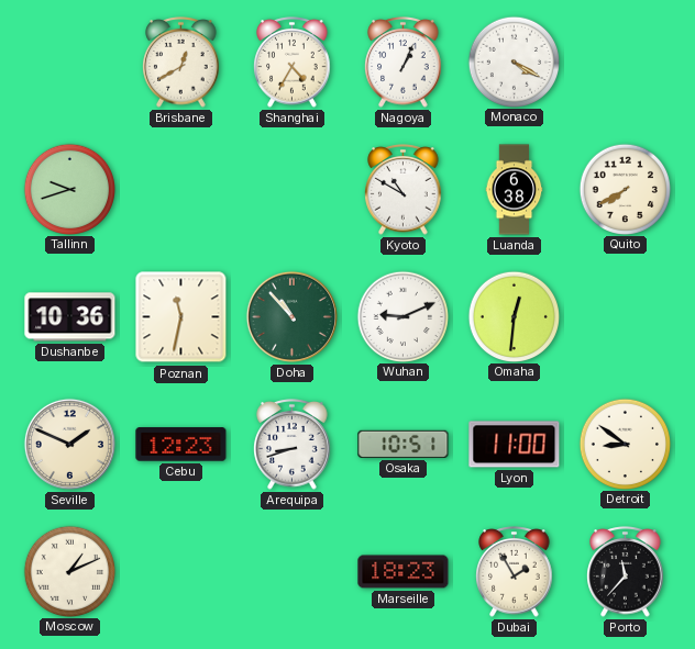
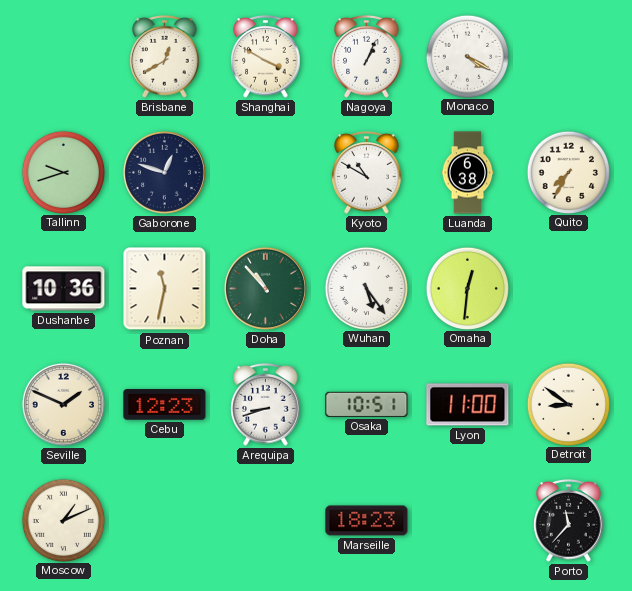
Shanghai: 4:35 -> 3:50
Gaborone: none -> 12:48
Quito: 7:40 -> 7:35
Wuhan: 9:11 -> 5:24
Dubai: 1:55 -> none
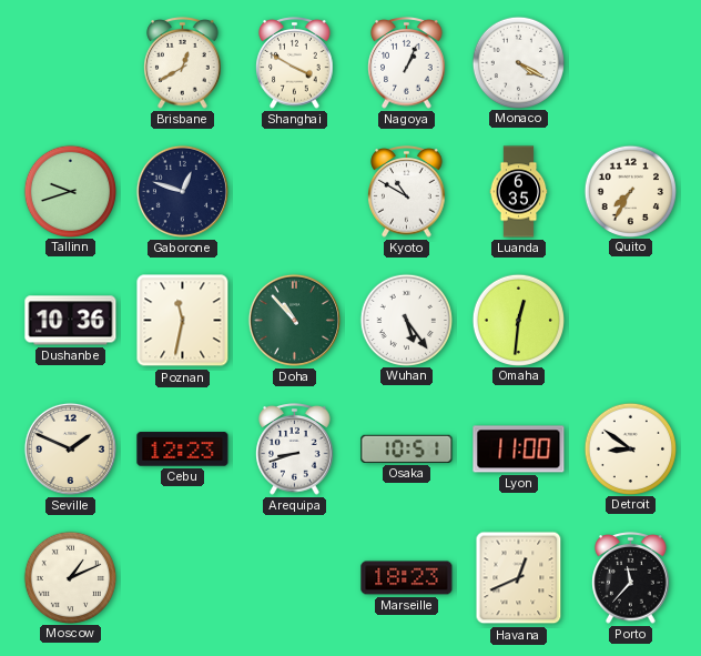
Luanda: 6:38 -> 6:35
Havana: none -> 12:41
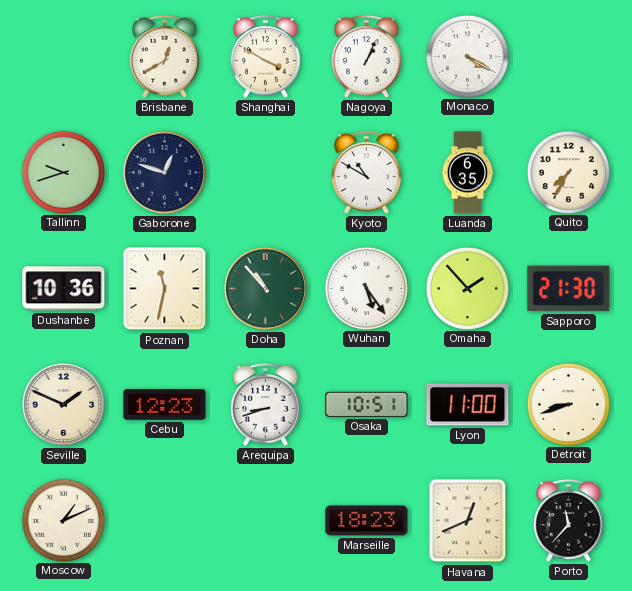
Omaha: 12:31 -> 1:53
Sapporo: none -> 21:30
Detroit: 8:51 -> 8:42
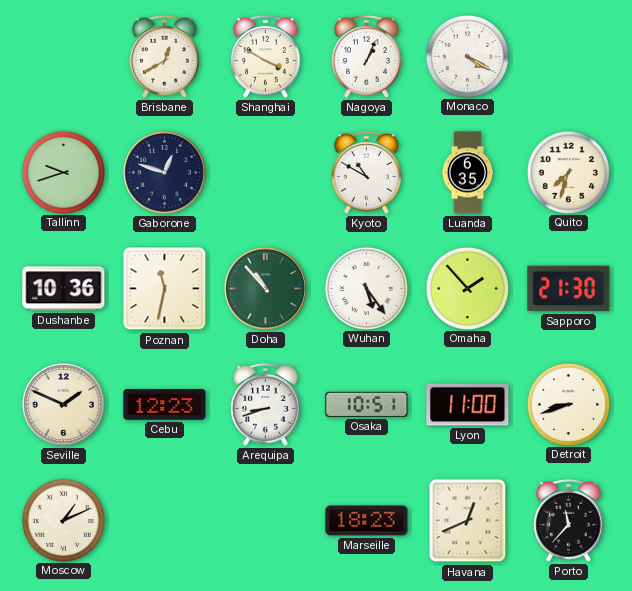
Quito: 7:35 -> 7:33
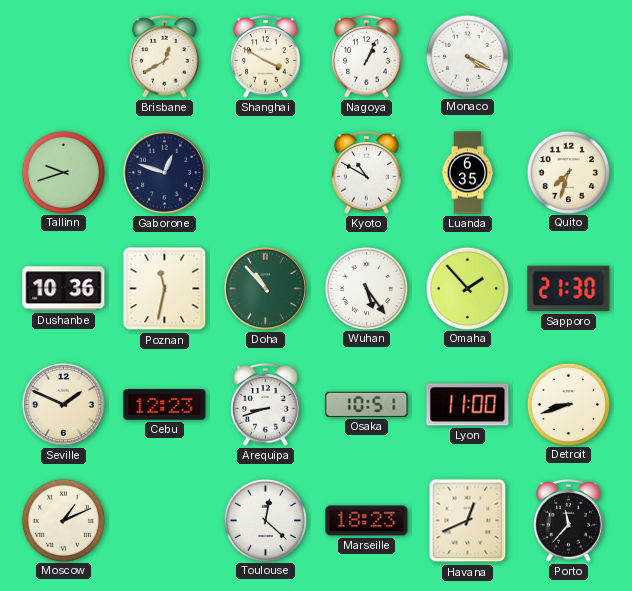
Toulouse: none -> 12:22
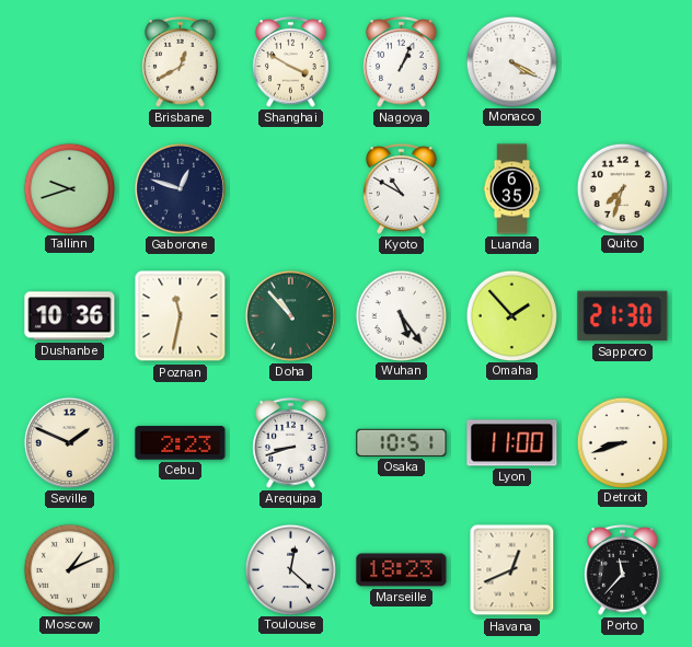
Cebu: 12:23 -> 2:23
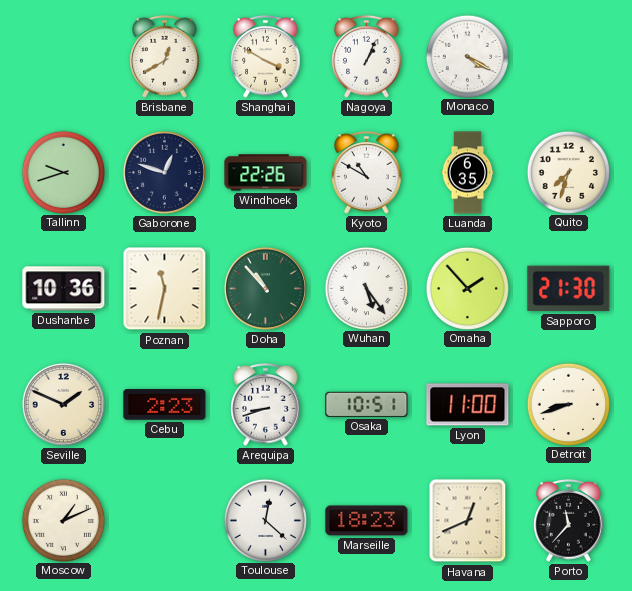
Windhoek: none -> 22:26
